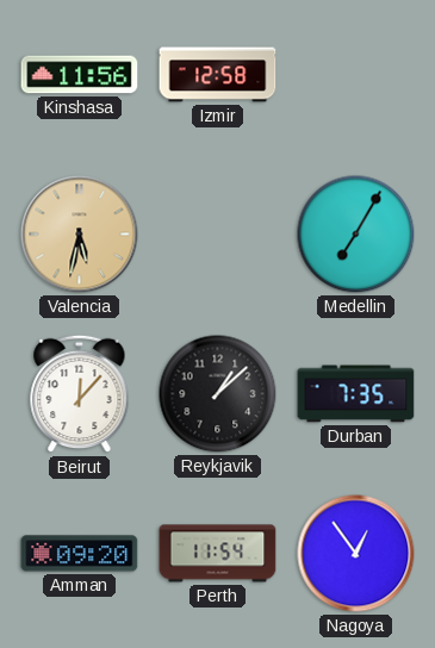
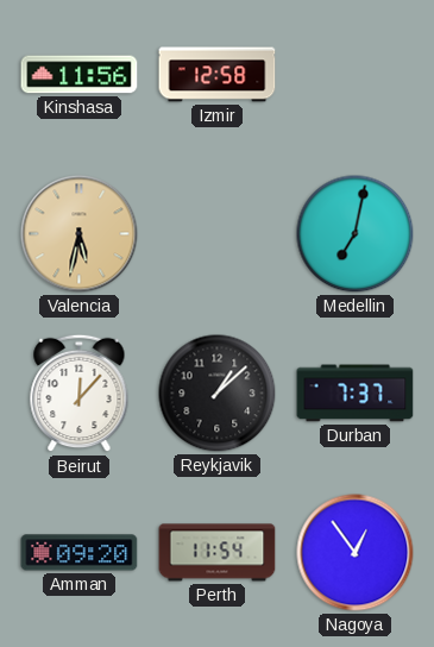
Medellin: 7:05 -> 7:02
Durban: 7:35 -> 7:37
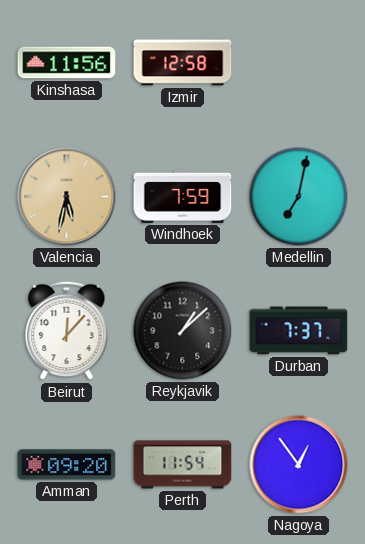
Windhoek: none -> 7:59
